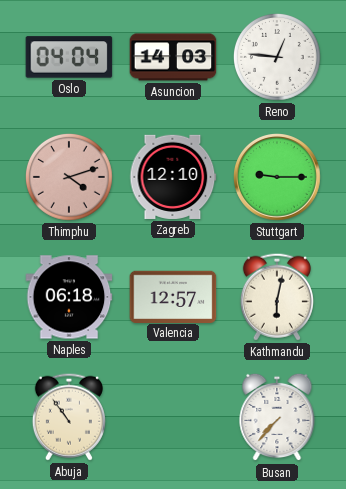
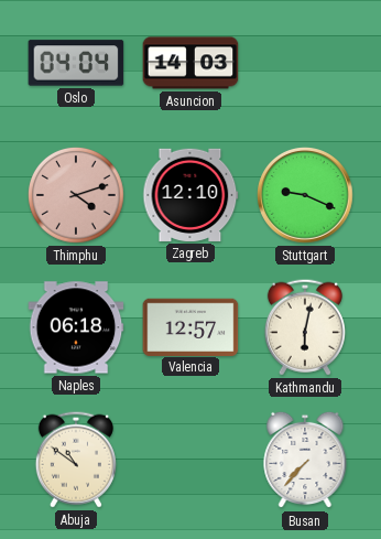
Reno: 12:46 -> none
Stuttgart: 9:15 -> 9:19
Abuja: 10:54 -> 10:51
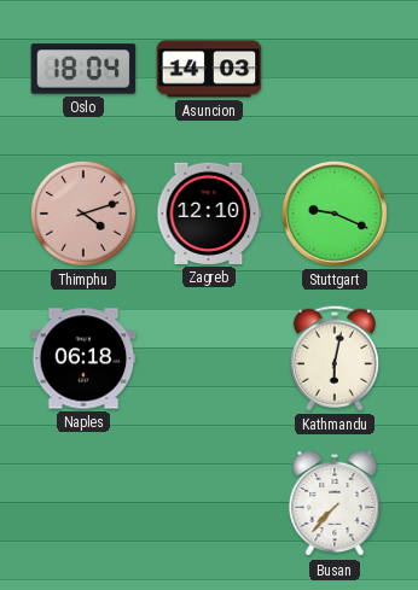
Oslo: 04:04 -> 18:04
Valencia: 12:57 -> none
Abuja: 10:51 -> none
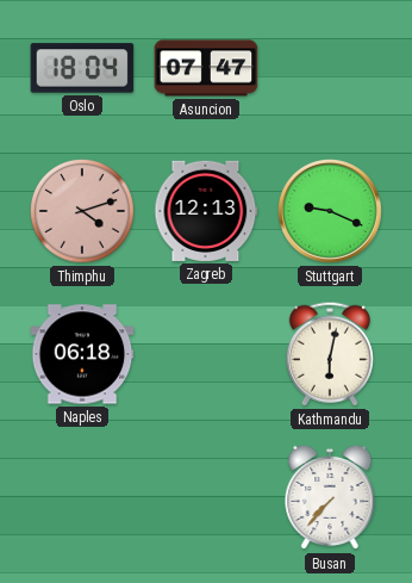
Asuncion: 14:03 -> 07:47
Zagreb: 12:10 -> 12:13
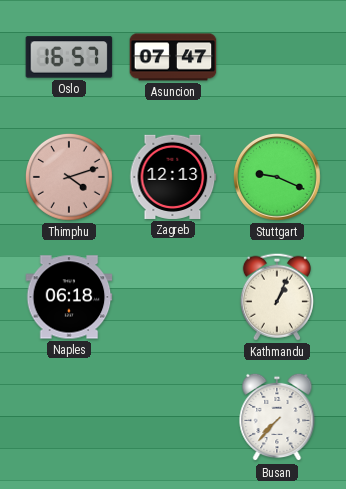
Oslo: 18:04 -> 16:57
Kathmandu: 6:02 -> 1:04
